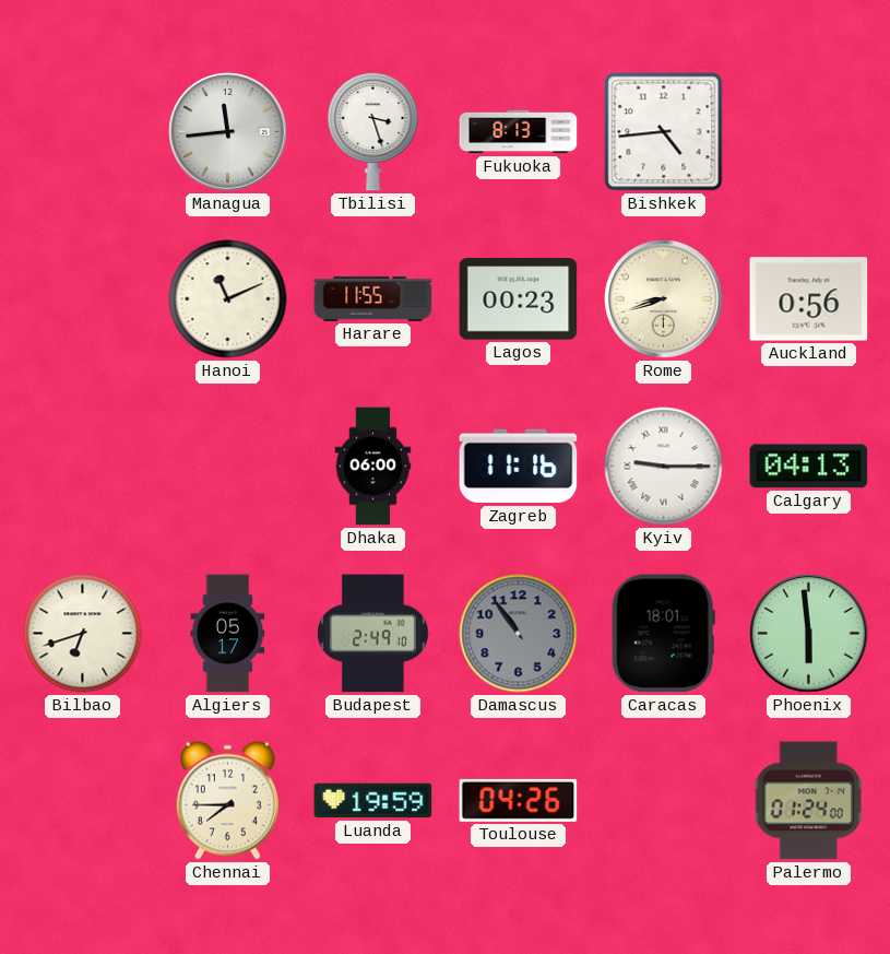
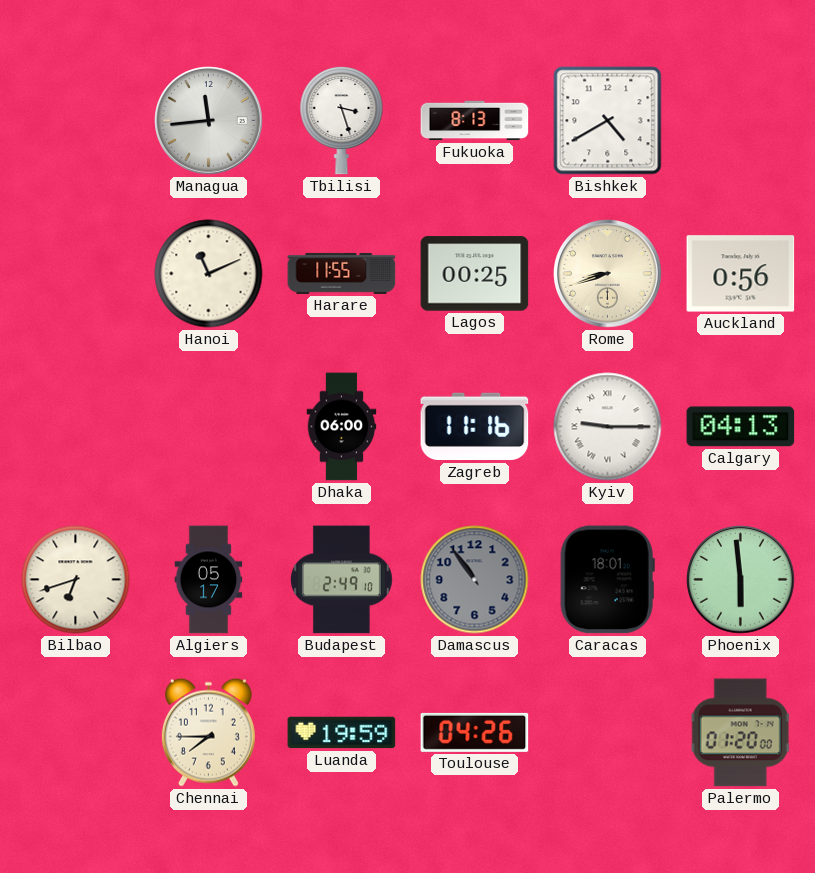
Bishkek: 4:44 -> 4:40
Lagos: 00:23 -> 00:25
Palermo: 01:24 -> 01:20
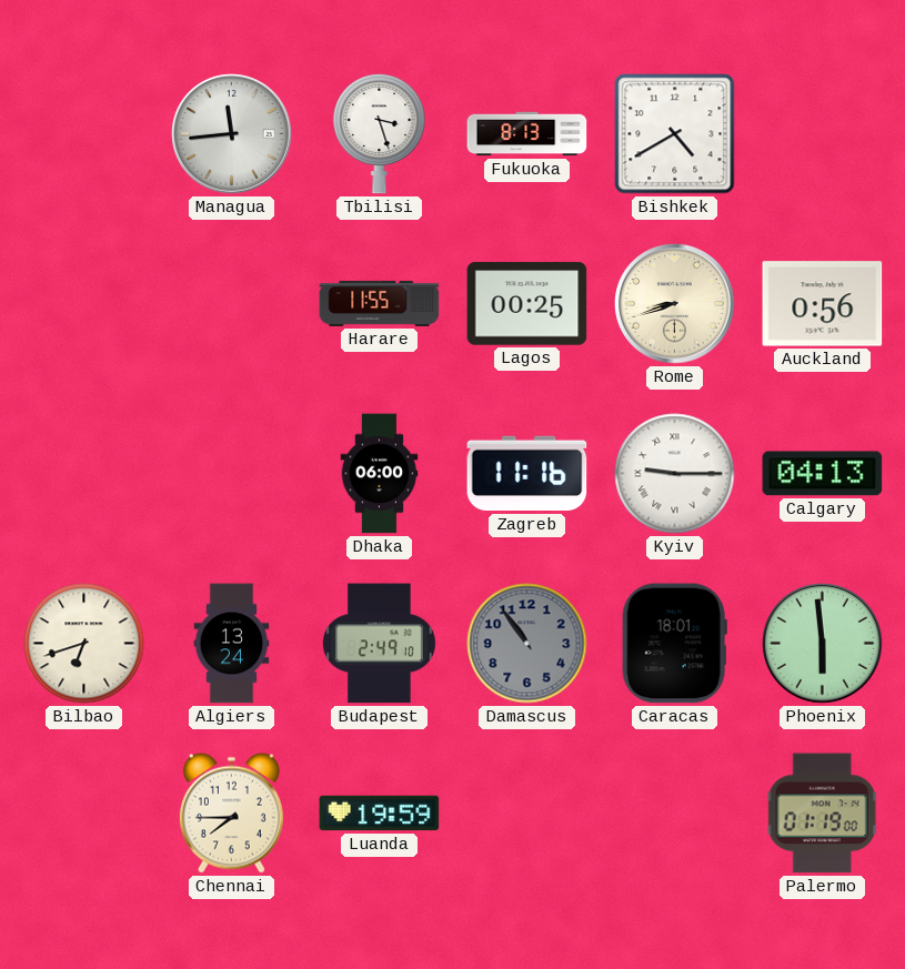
Hanoi: 11:11 -> none
Algiers: 05:17 -> 13:24
Toulouse: 04:26 -> none
Palermo: 01:20 -> 01:19
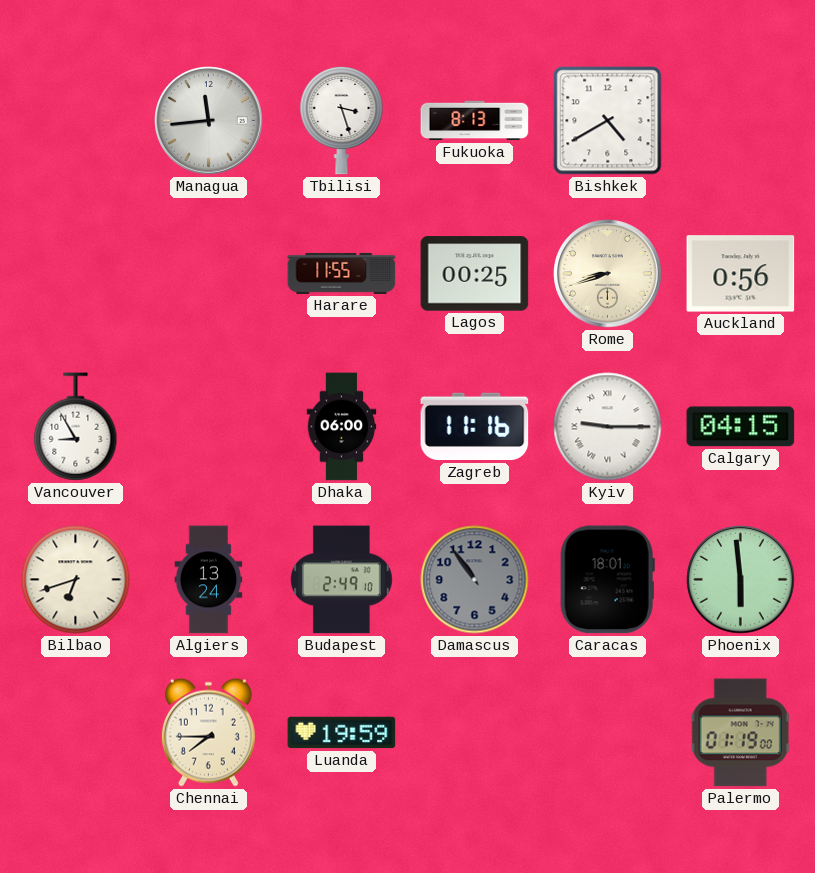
Vancouver: none -> 8:55
Calgary: 04:13 -> 04:15
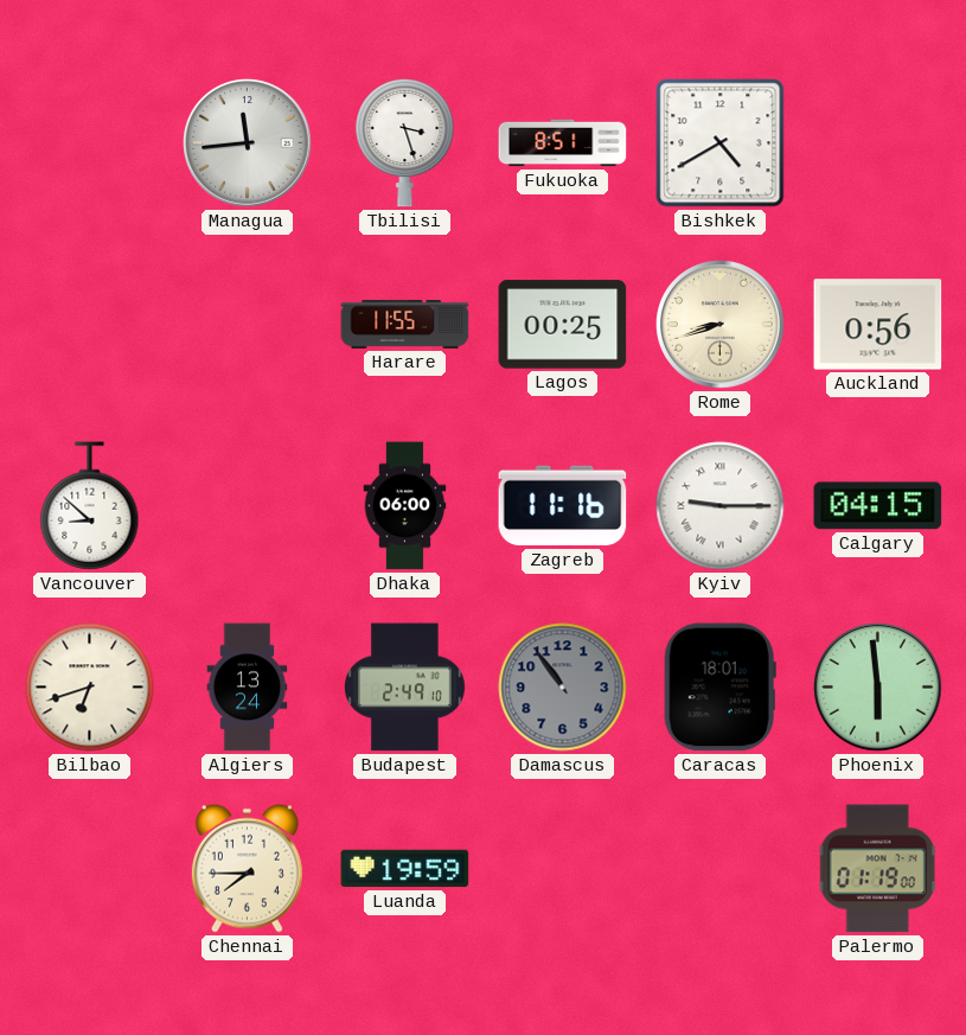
Fukuoka: 8:13 -> 8:51
Vancouver: 8:55 -> 8:52
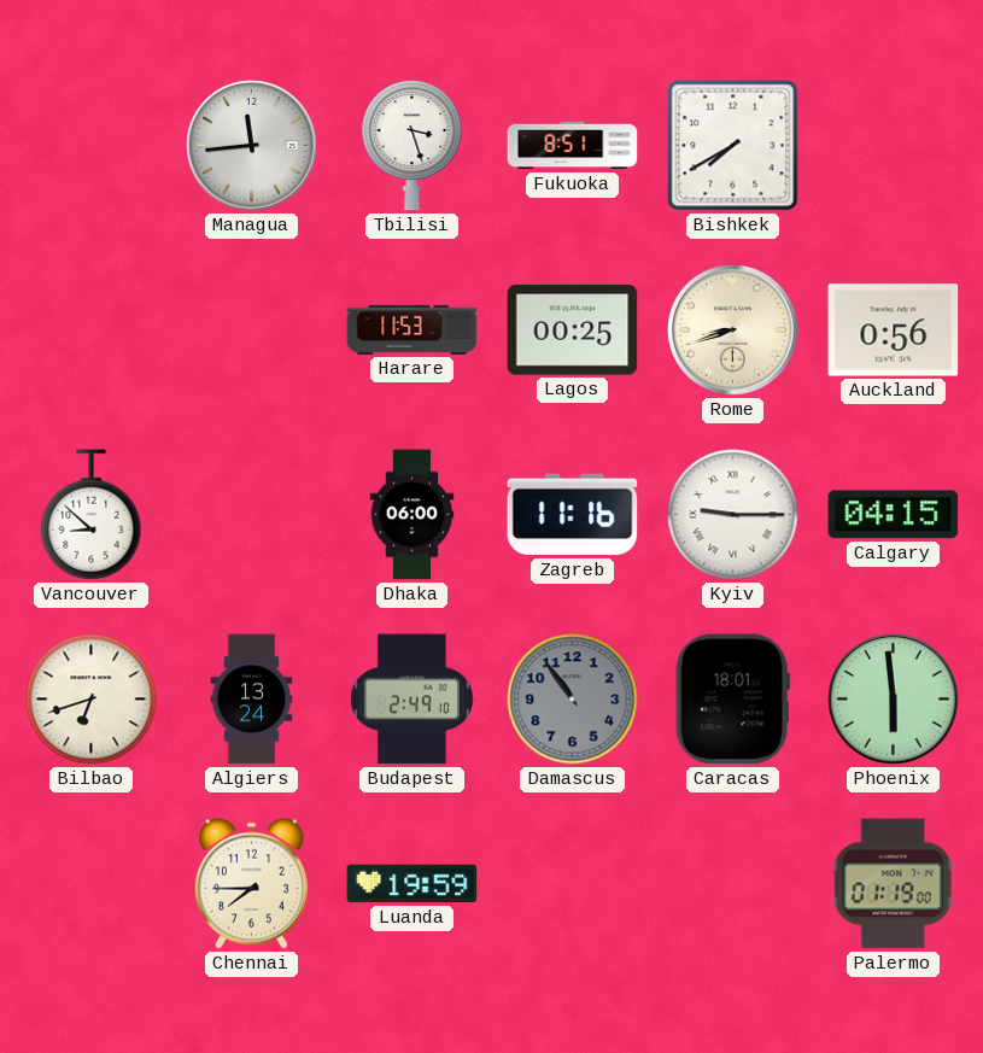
Bishkek: 4:40 -> 7:40
Harare: 11:55 -> 11:53
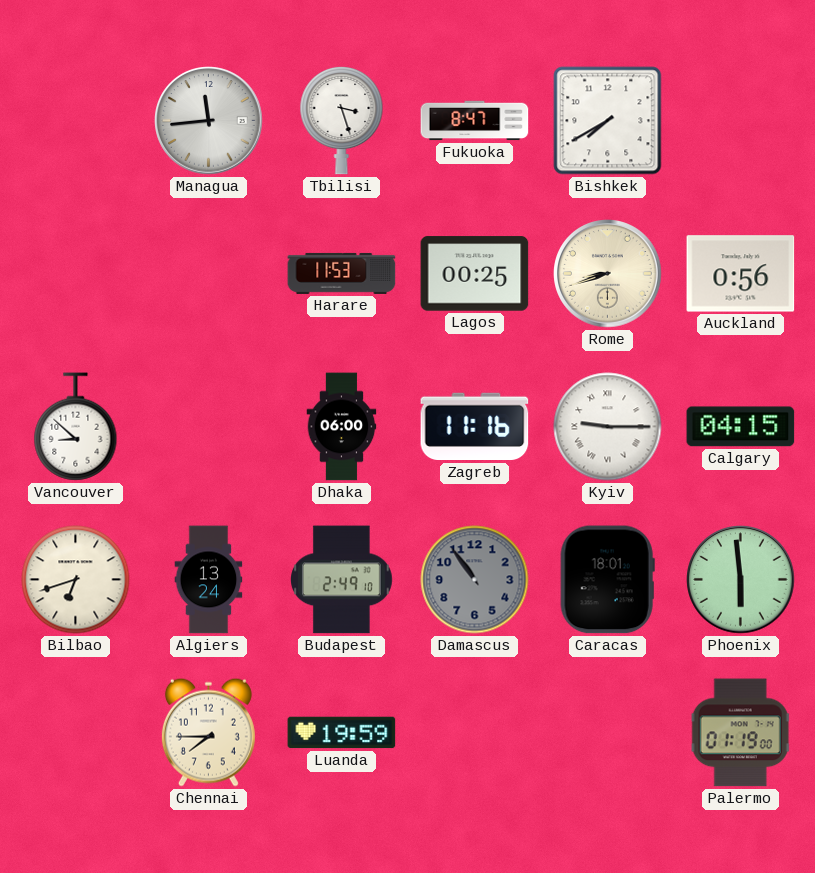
Fukuoka: 8:51 -> 8:47
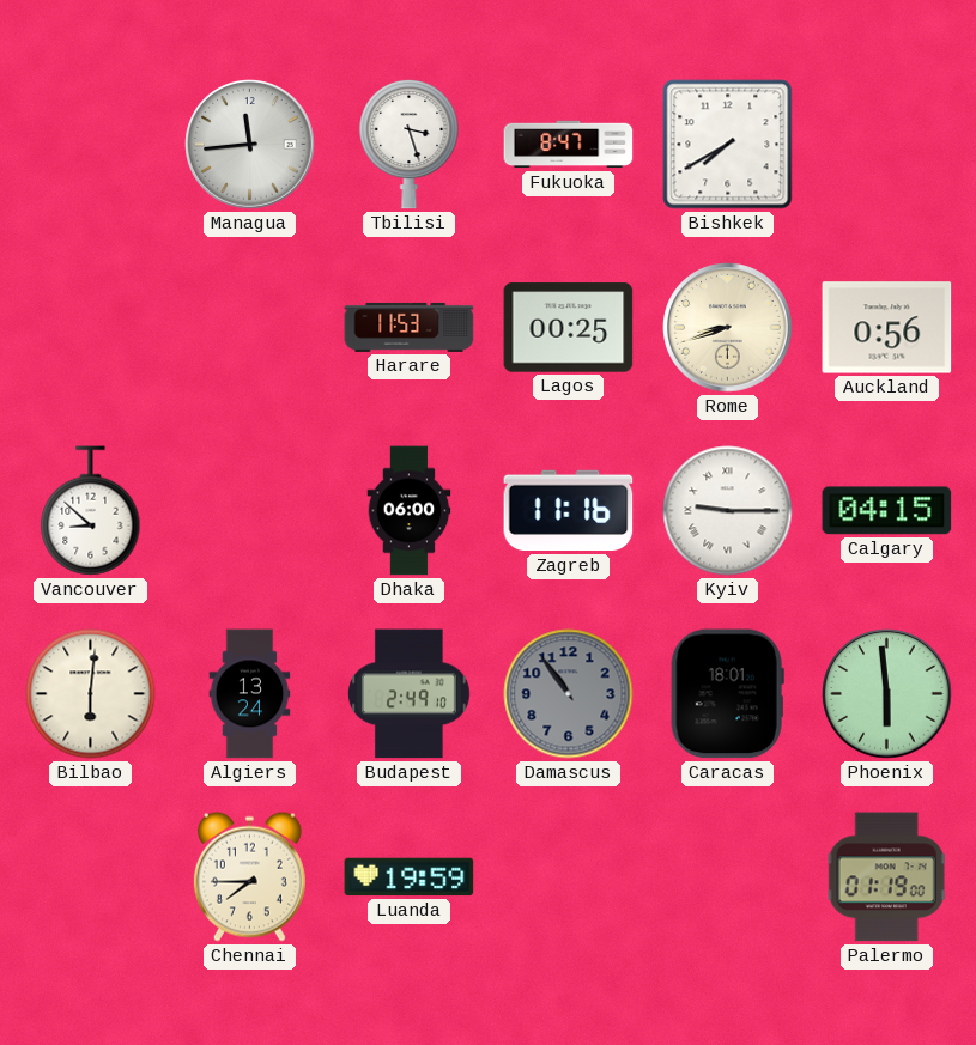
Bilbao: 6:42 -> 6:01
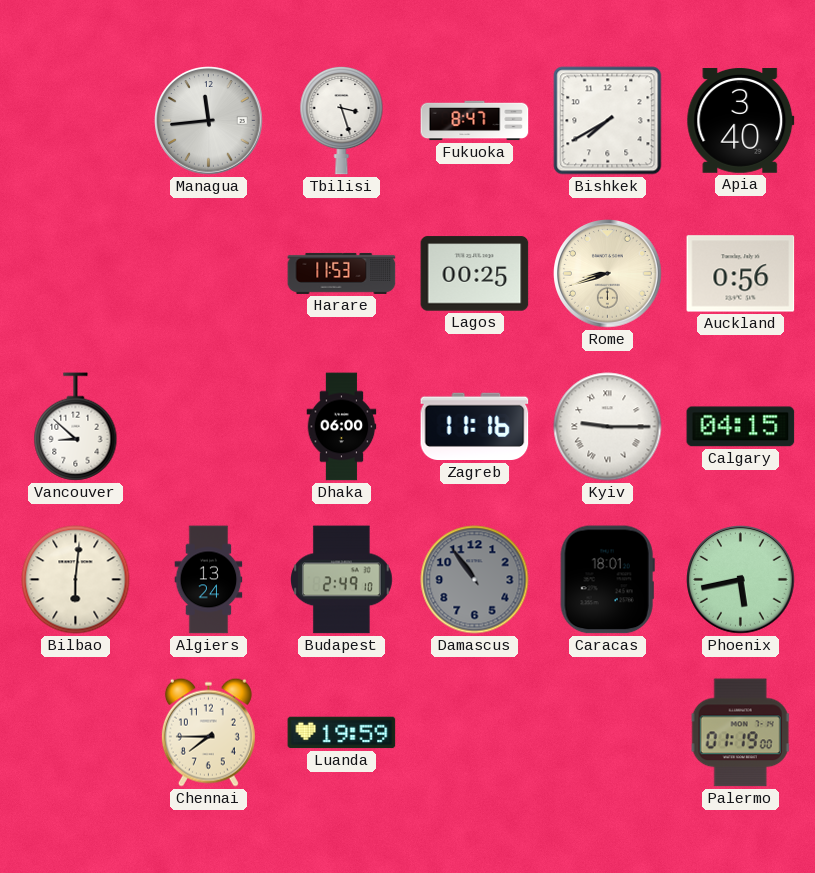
Apia: none -> 3:40
Phoenix: 5:59 -> 5:43
